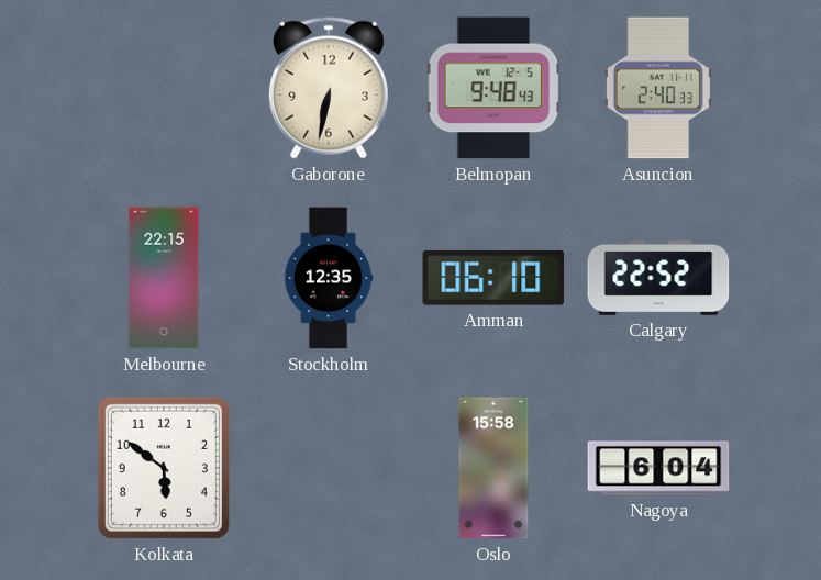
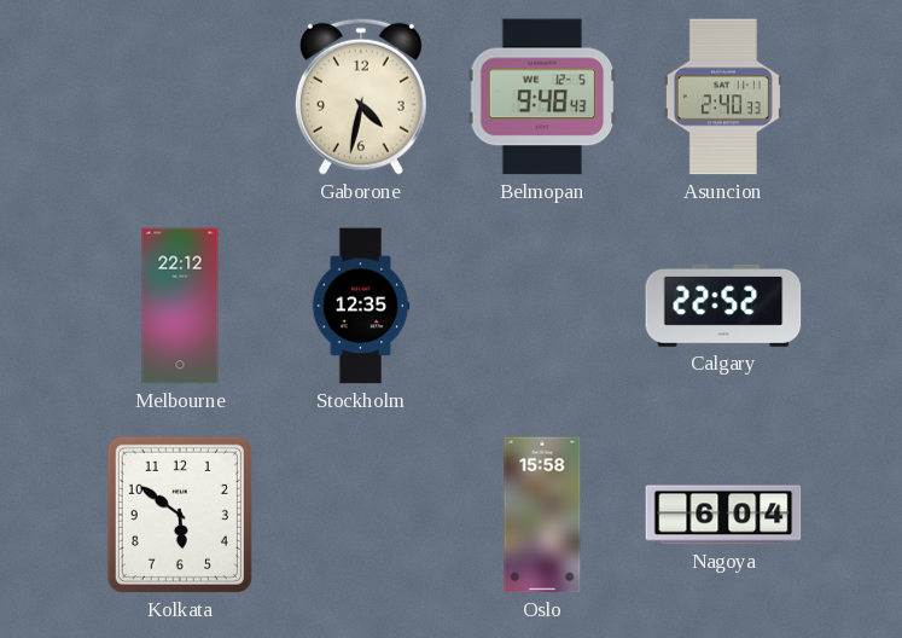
Gaborone: 6:32 -> 4:32
Melbourne: 22:15 -> 22:12
Amman: 06:10 -> none
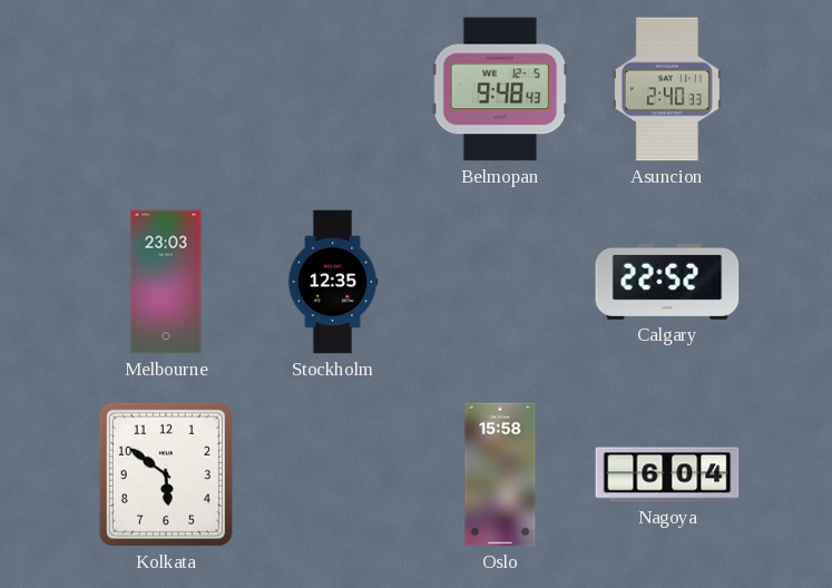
Gaborone: 4:32 -> none
Melbourne: 22:12 -> 23:03
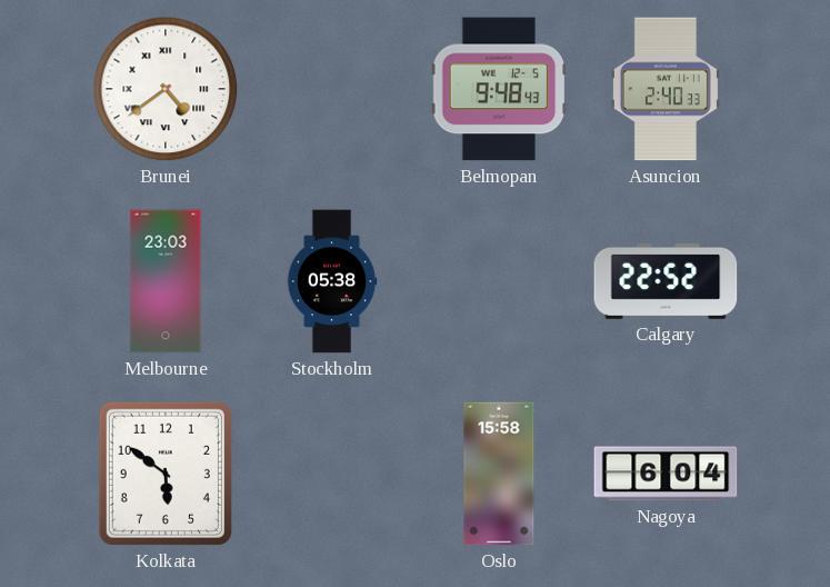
Brunei: none -> 4:39
Stockholm: 12:35 -> 05:38
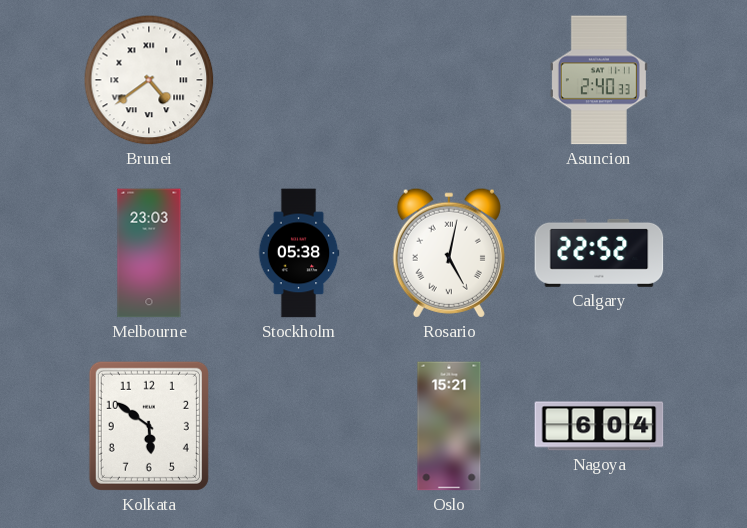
Belmopan: 9:48 -> none
Rosario: none -> 5:02
Oslo: 15:58 -> 15:21
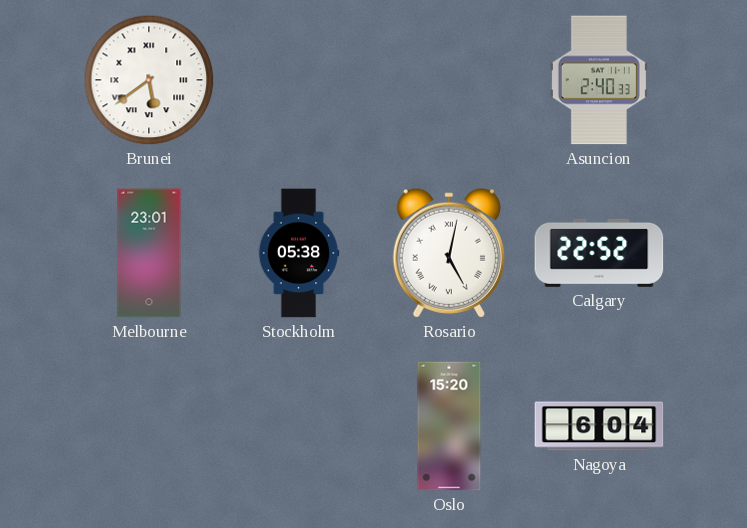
Brunei: 4:39 -> 5:39
Melbourne: 23:03 -> 23:01
Kolkata: 5:51 -> none
Oslo: 15:21 -> 15:20
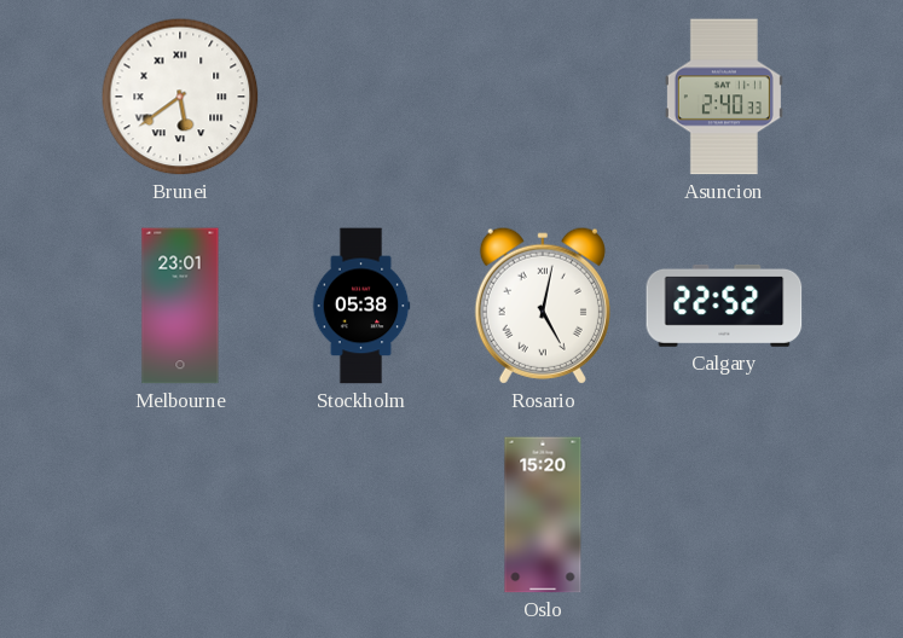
Nagoya: 6:04 -> none
